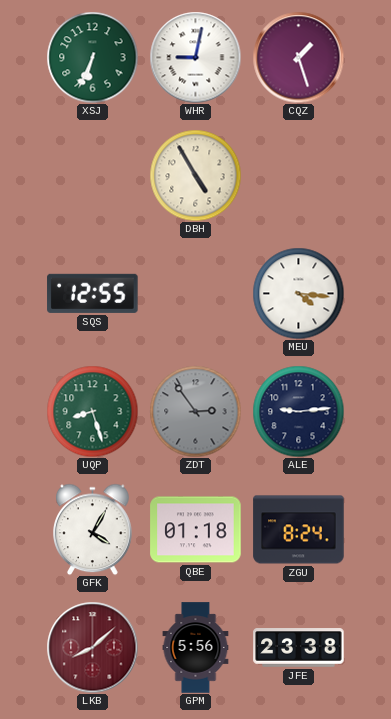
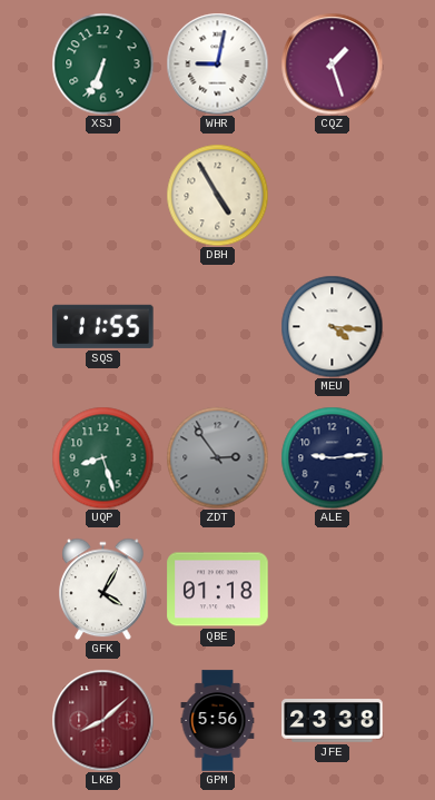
SQS: 12:55 -> 11:55
ZGU: 8:24 -> none
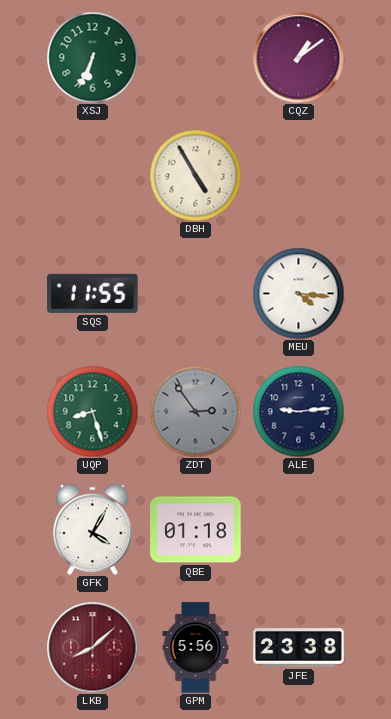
WHR: 9:02 -> none
CQZ: 1:27 -> 1:09
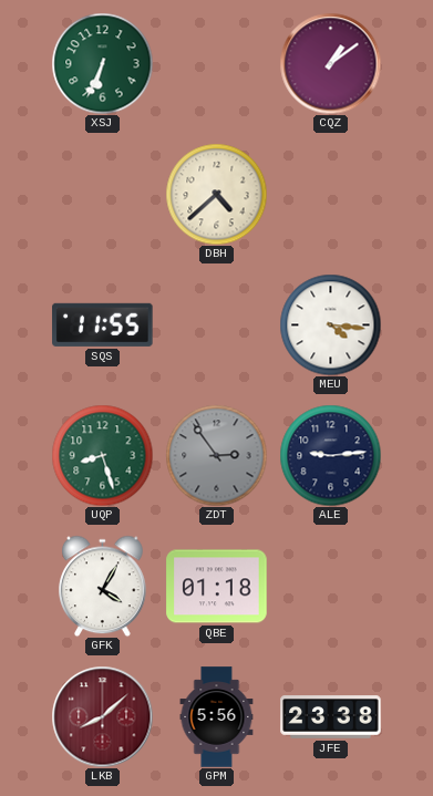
DBH: 4:55 -> 4:38
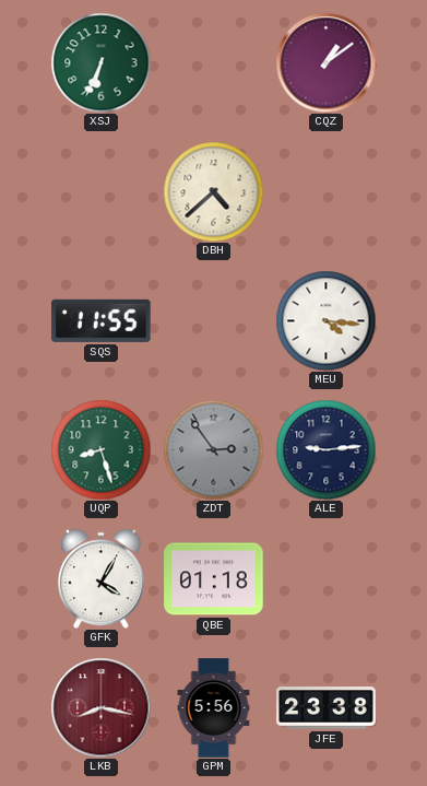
LKB: 8:08 -> 8:17
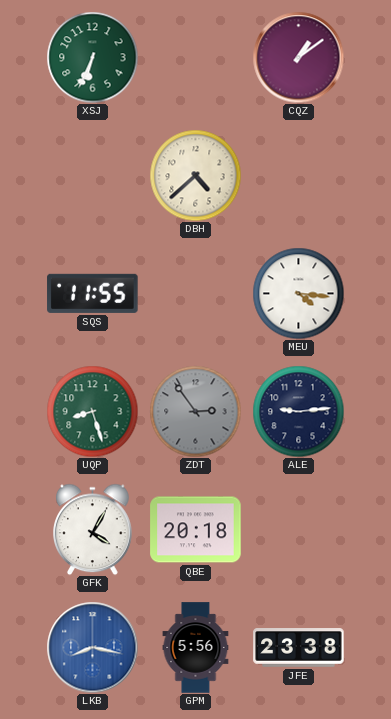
QBE: 01:18 -> 20:18
LKB dial: burgundy -> blue
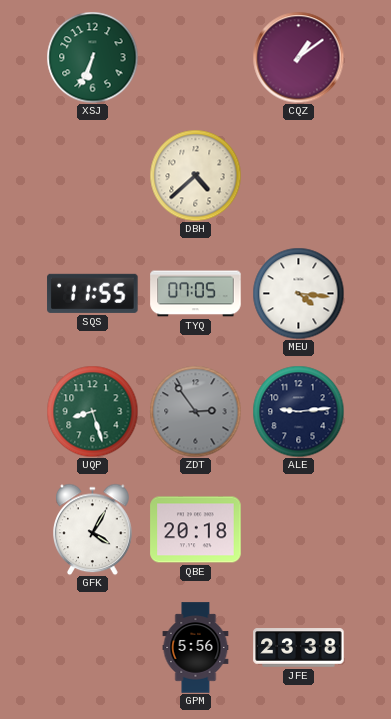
TYQ: none -> 07:05
LKB: 8:17 -> none
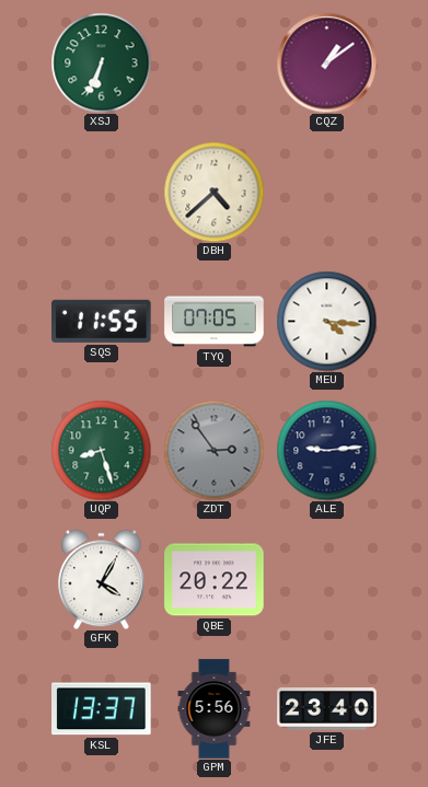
QBE: 20:18 -> 20:22
KSL: none -> 13:37
JFE: 23:38 -> 23:40
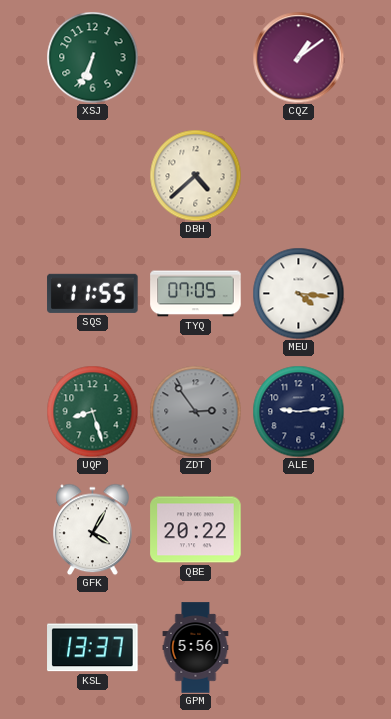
JFE: 23:40 -> none
